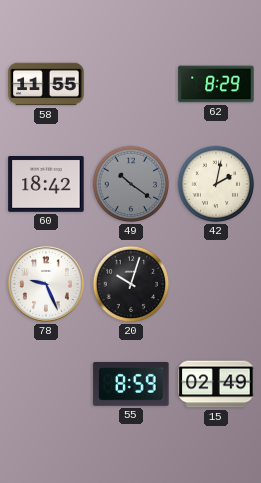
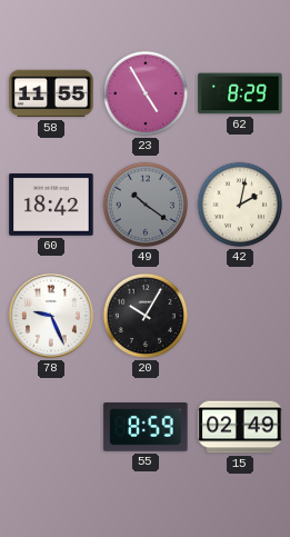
23: none -> 4:55
20: 10:03 -> 10:05
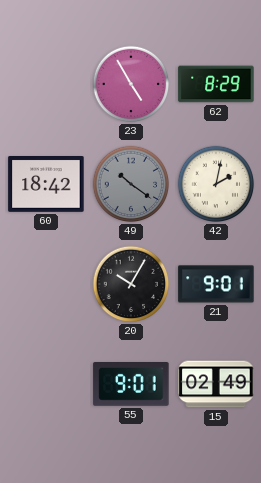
58: 11:55 -> none
78: 9:26 -> none
21: none -> 9:01
55: 8:59 -> 9:01
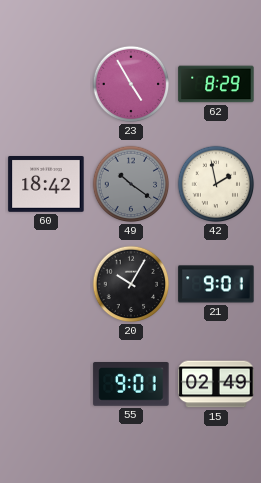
42: 2:02 -> 1:58
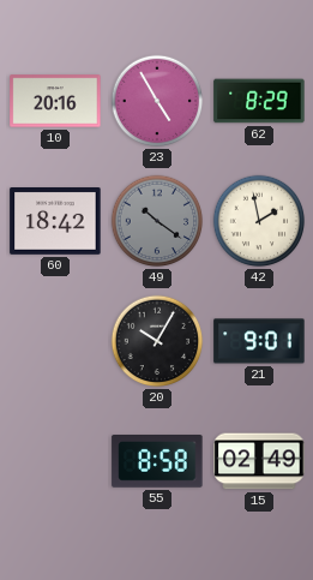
10: none -> 20:16
55: 9:01 -> 8:58
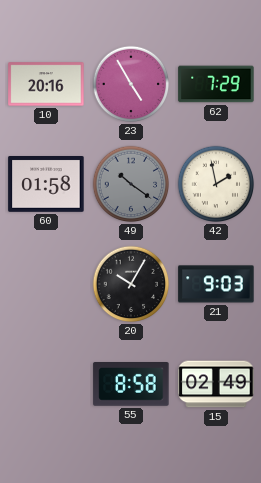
62: 8:29 -> 7:29
60: 18:42 -> 01:58
21: 9:01 -> 9:03
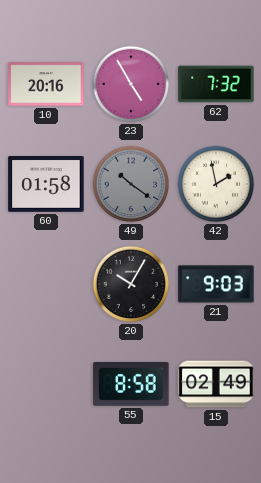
62: 7:29 -> 7:32
